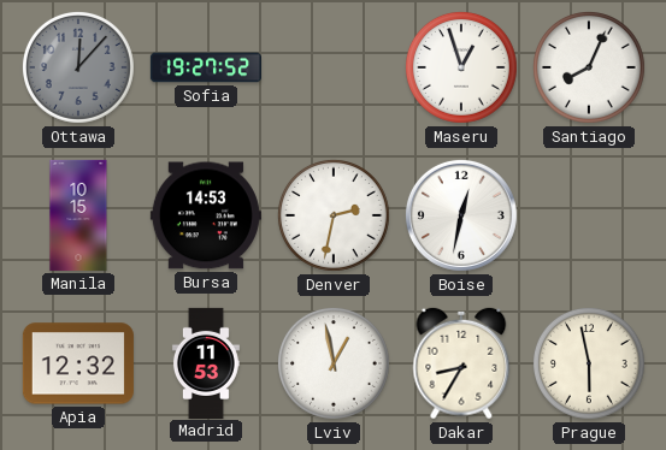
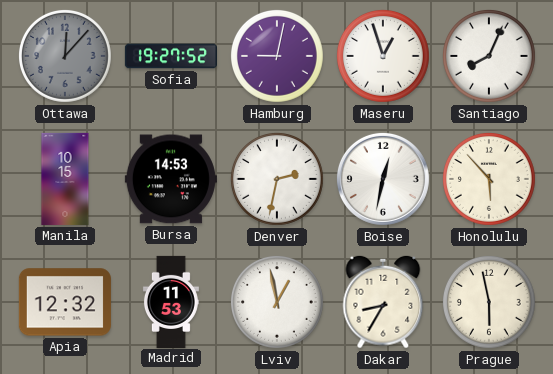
Hamburg: none -> 9:02
Honolulu: none -> 5:53
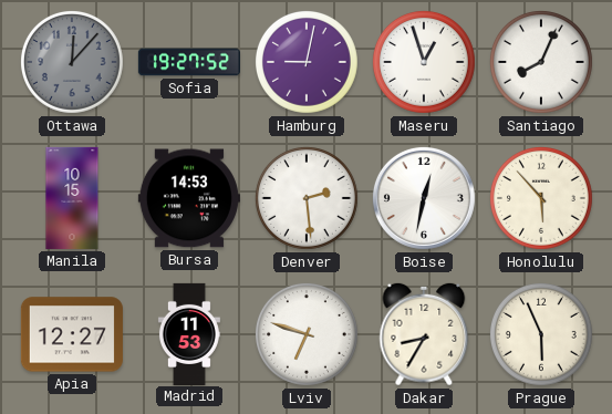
Denver: 2:32 -> 2:29
Apia: 12:32 -> 12:27
Lviv: 12:58 -> 6:48
Prague: 5:58 -> 5:56
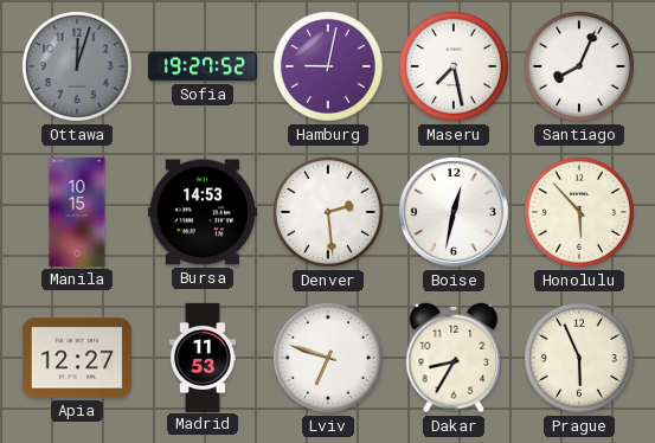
Ottawa: 12:07 -> 12:03
Maseru: 12:57 -> 7:28
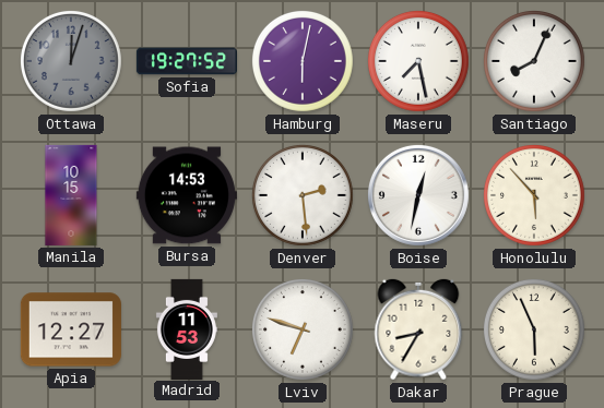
Hamburg: 9:02 -> 6:02
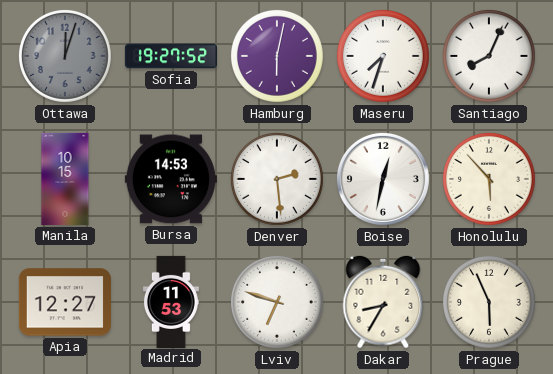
Maseru: 7:28 -> 7:33
